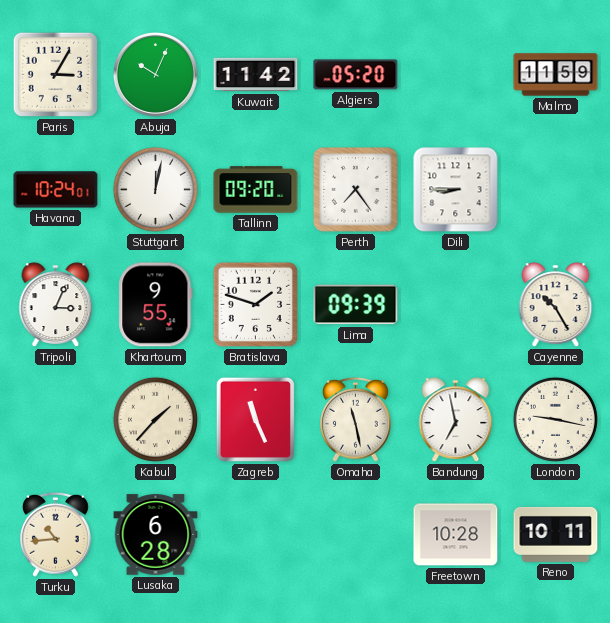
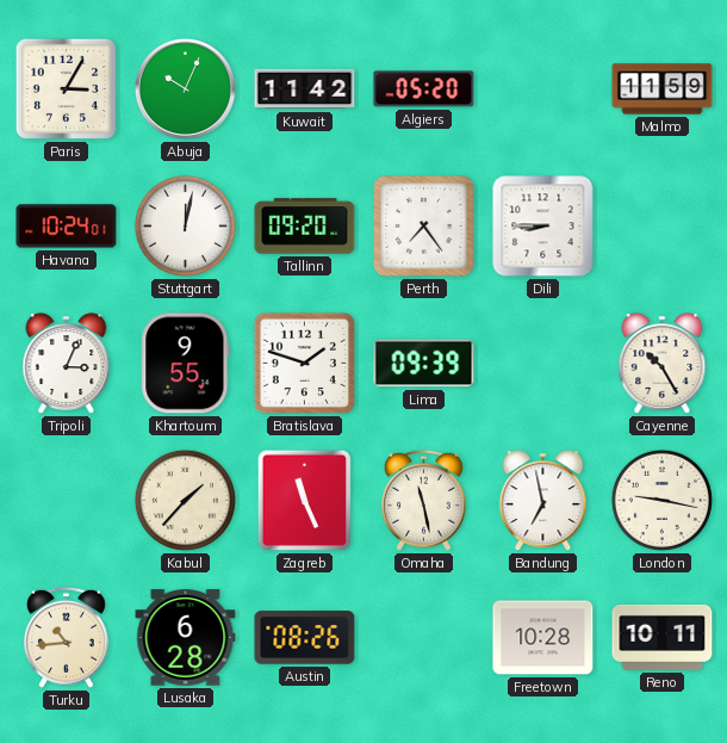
Austin: none -> 08:26
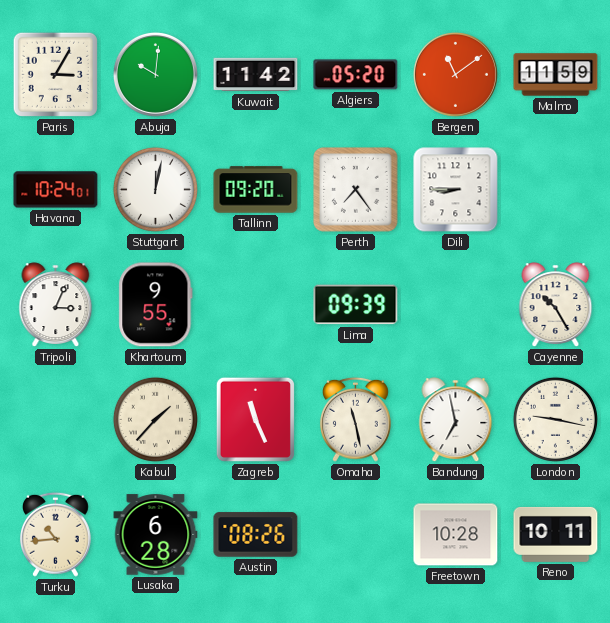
Abuja: 10:04 -> 10:01
Bergen: none -> 11:09
Bratislava: 1:48 -> none
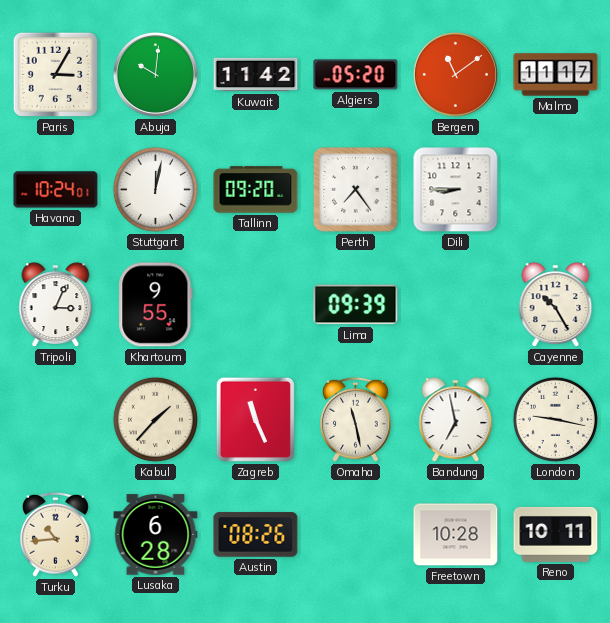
Malmo: 11:59 -> 11:17
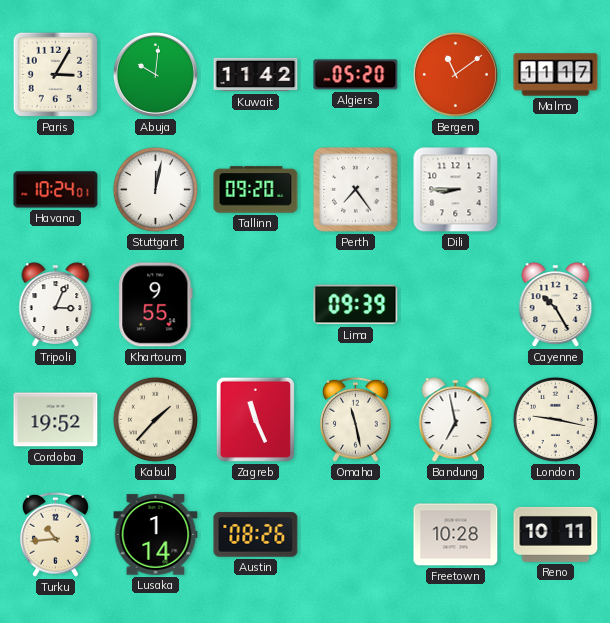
Cordoba: none -> 19:52
Lusaka: 6:28 -> 1:14
